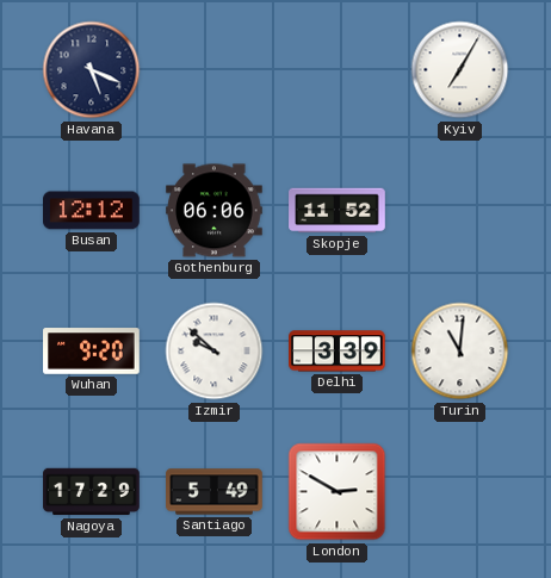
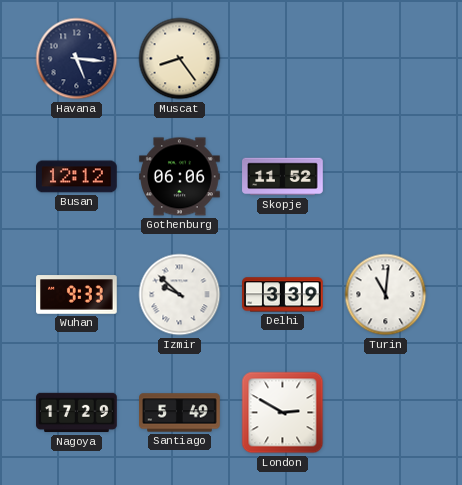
Havana: 5:19 -> 5:16
Muscat: none -> 8:24
Kyiv: 7:05 -> none
Wuhan: 9:20 -> 9:33
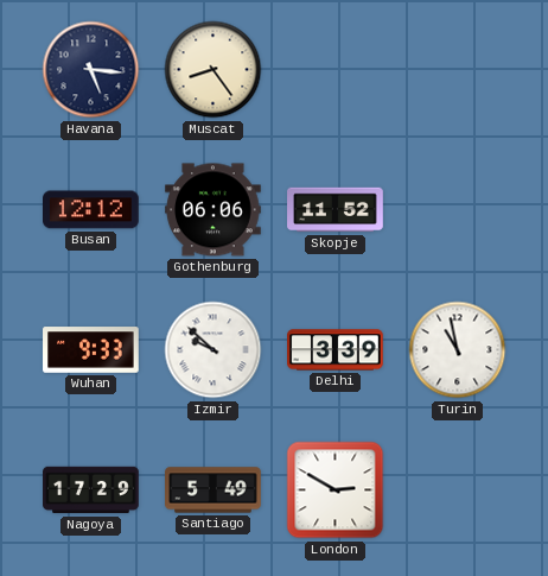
Turin: 11:01 -> 10:58
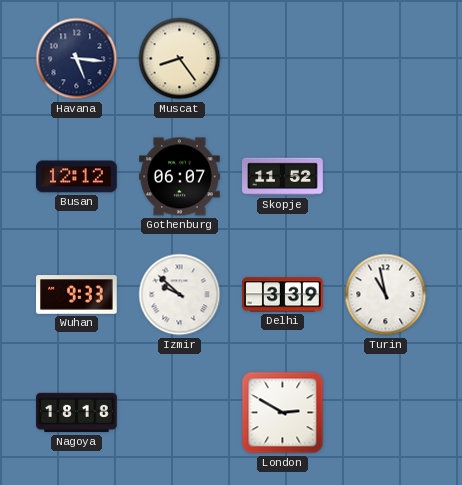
Gothenburg: 06:06 -> 06:07
Nagoya: 17:29 -> 18:18
Santiago: 5:49 -> none
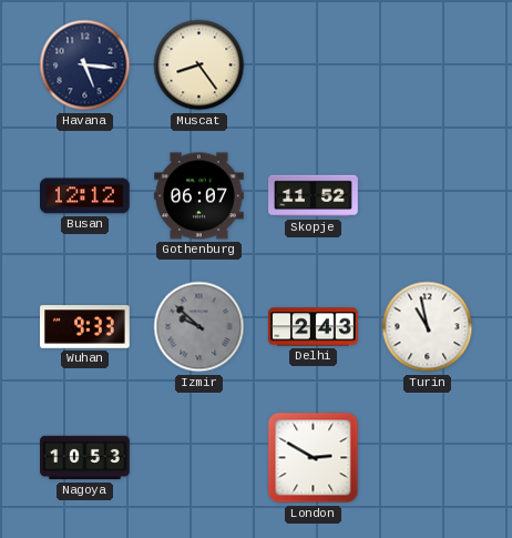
Izmir dial: white -> grey
Delhi: 3:39 -> 2:43
Nagoya: 18:18 -> 10:53
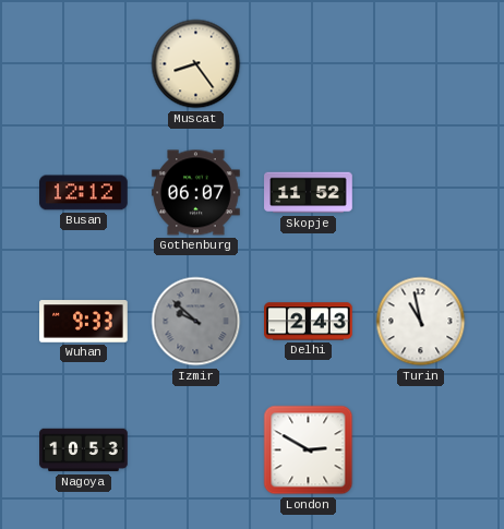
Havana: 5:16 -> none
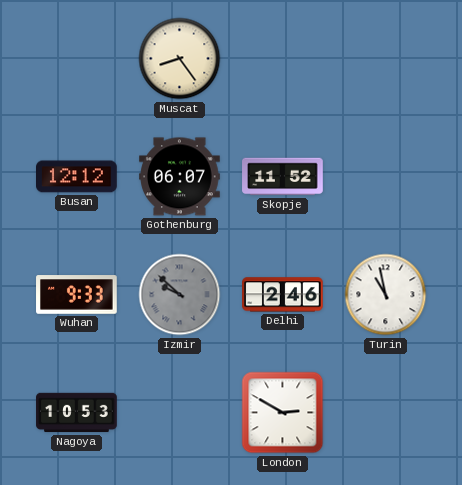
Delhi: 2:43 -> 2:46
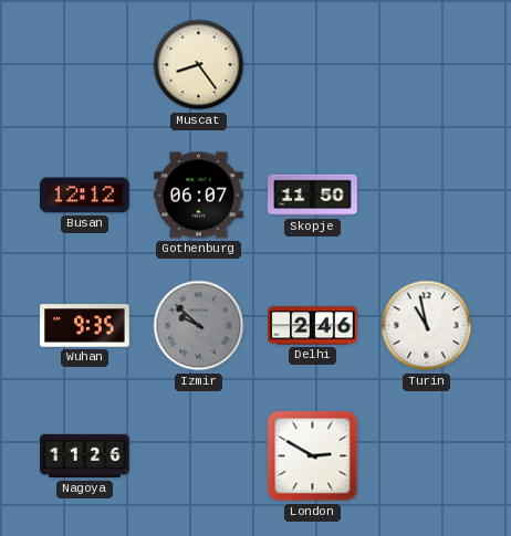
Skopje: 11:52 -> 11:50
Wuhan: 9:33 -> 9:35
Nagoya: 10:53 -> 11:26
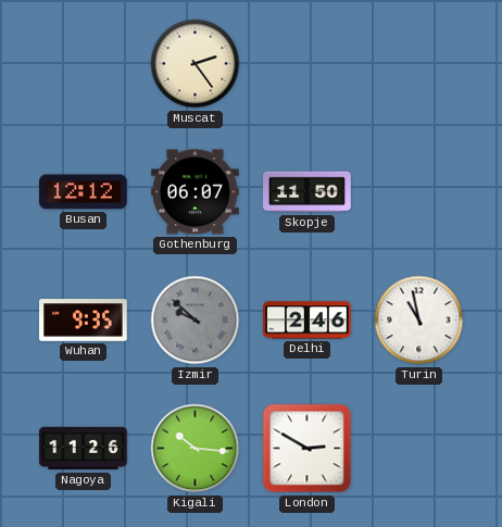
Muscat: 8:24 -> 2:24
Kigali: none -> 10:16
